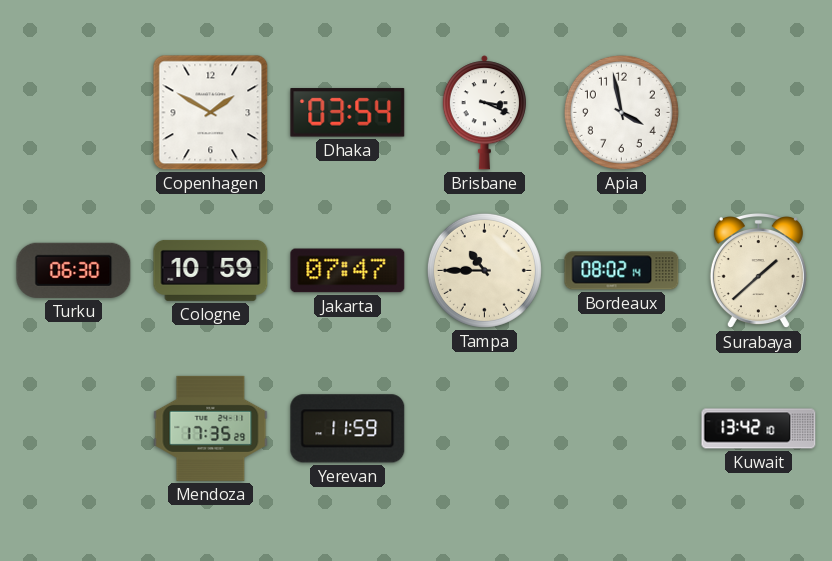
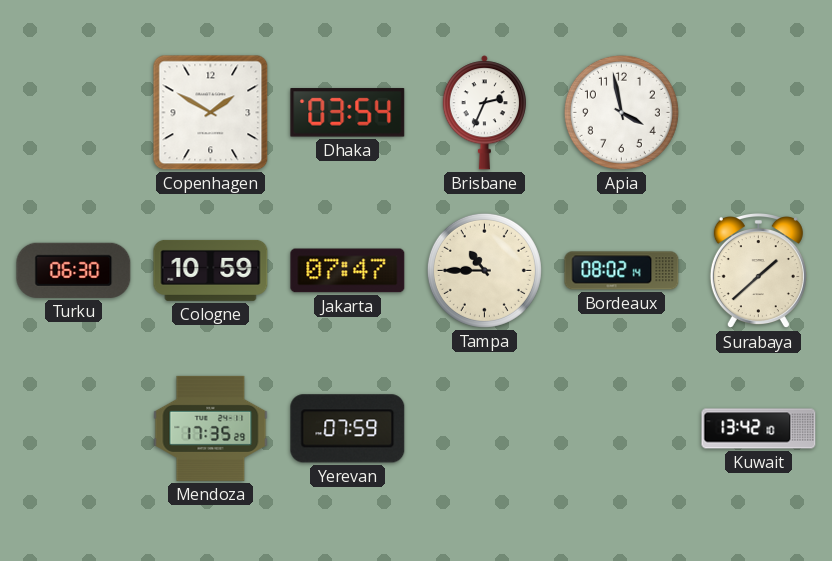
Brisbane: 3:19 -> 2:34
Yerevan: 11:59 -> 07:59
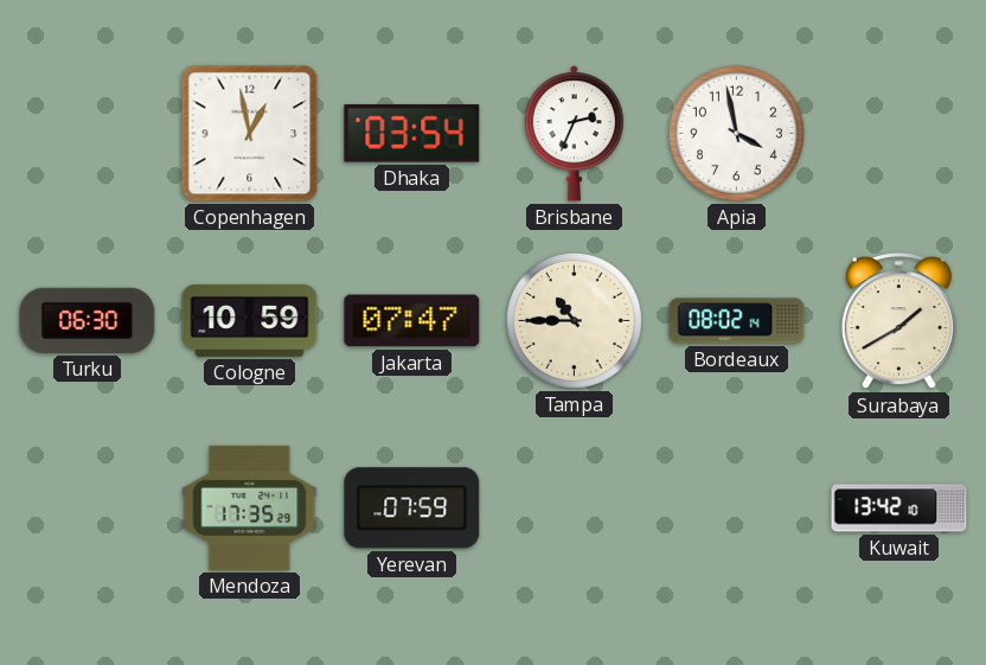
Copenhagen: 1:50 -> 12:58
Surabaya: 1:38 -> 1:40
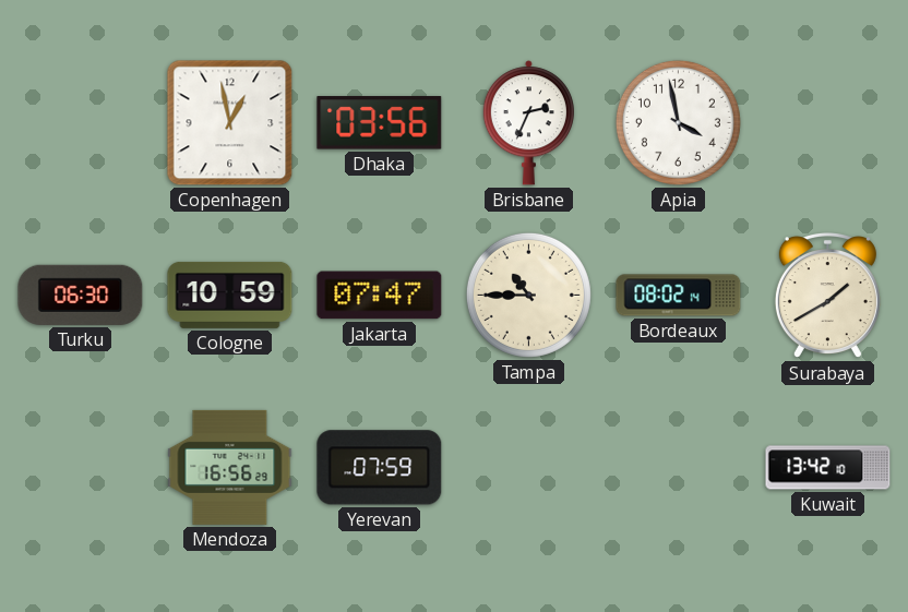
Dhaka: 03:54 -> 03:56
Mendoza: 17:35 -> 16:56
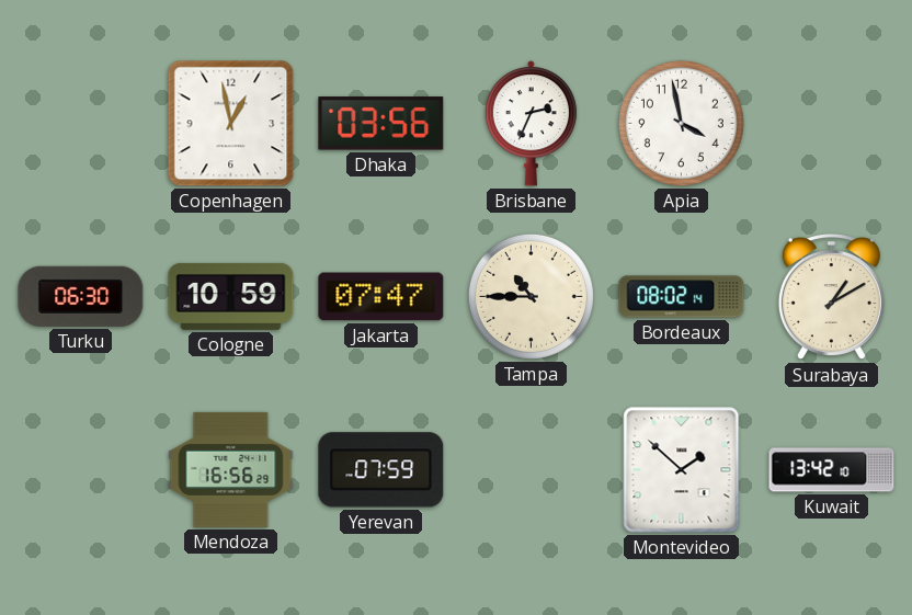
Surabaya: 1:40 -> 1:10
Montevideo: none -> 1:52
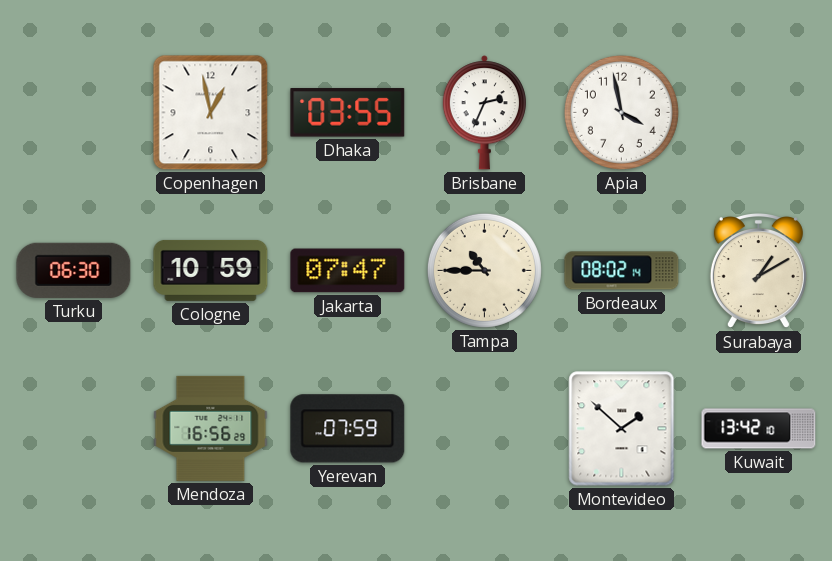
Dhaka: 03:56 -> 03:55
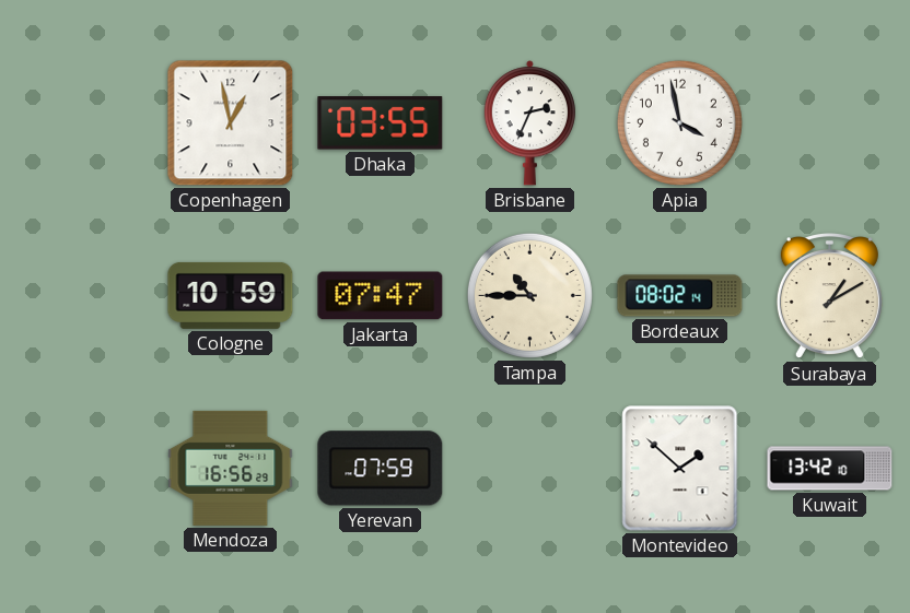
Turku: 06:30 -> none
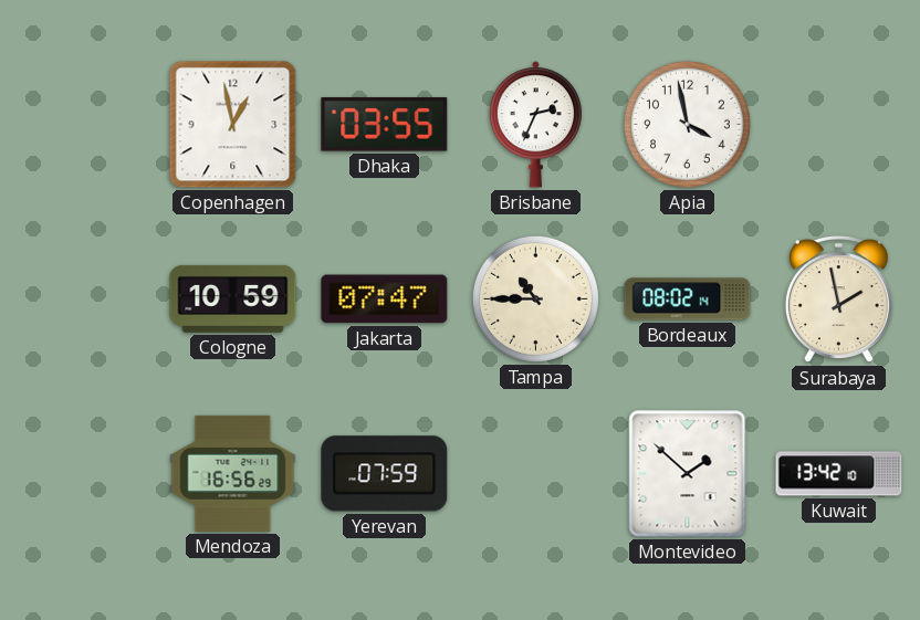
Surabaya: 1:10 -> 1:58
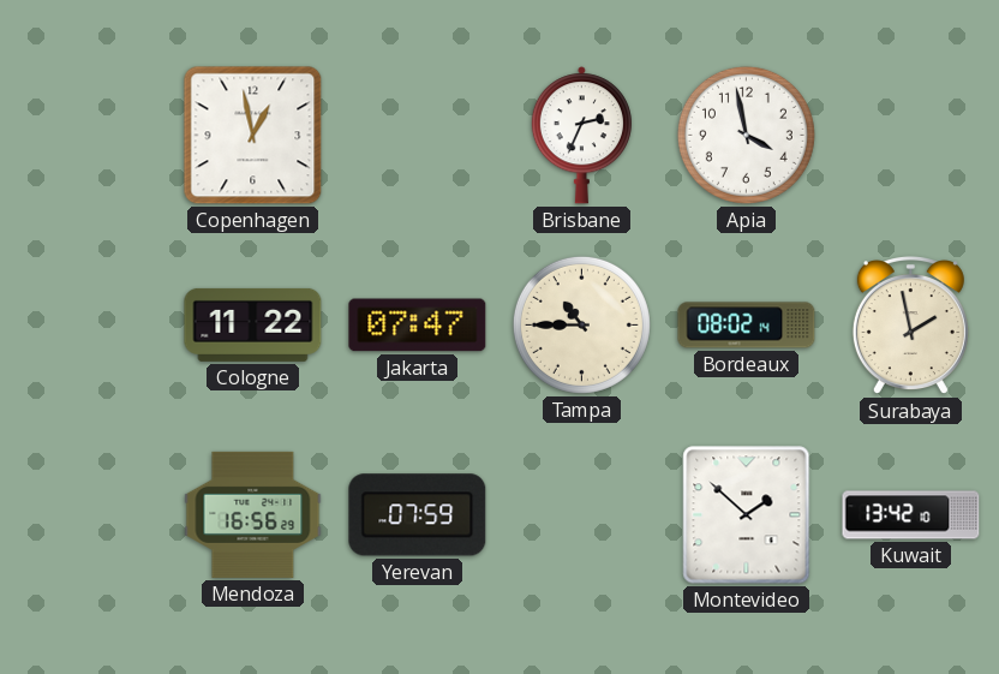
Dhaka: 03:55 -> none
Cologne: 10:59 -> 11:22
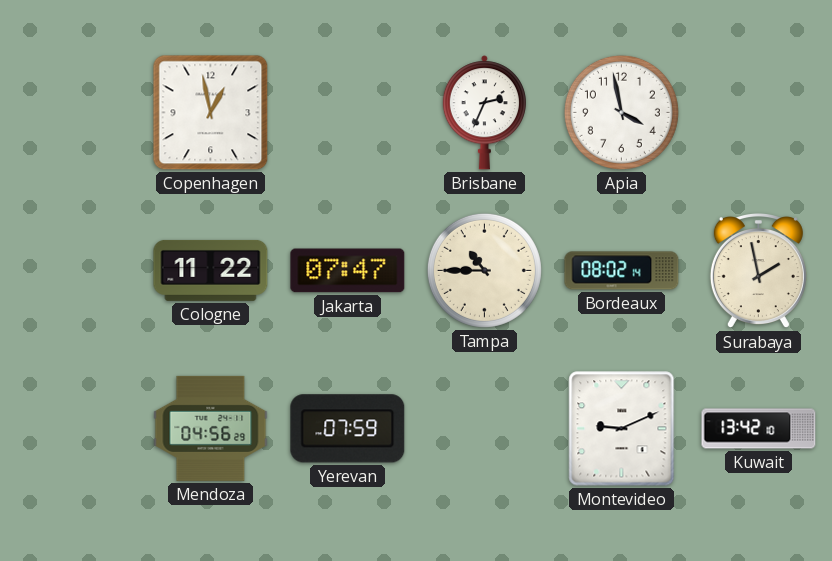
Mendoza: 16:56 -> 04:56
Montevideo: 1:52 -> 9:11
